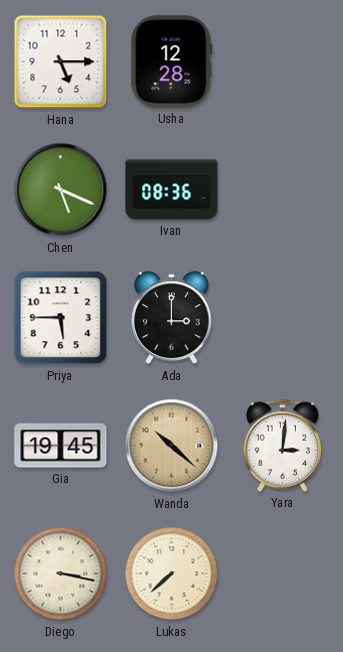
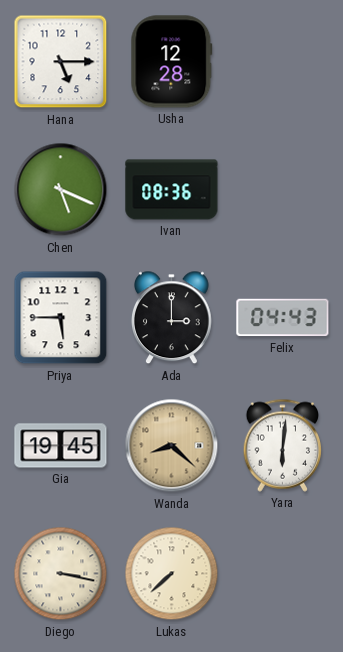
Felix: none -> 04:43
Wanda: 10:22 -> 8:22
Yara: 3:01 -> 6:01
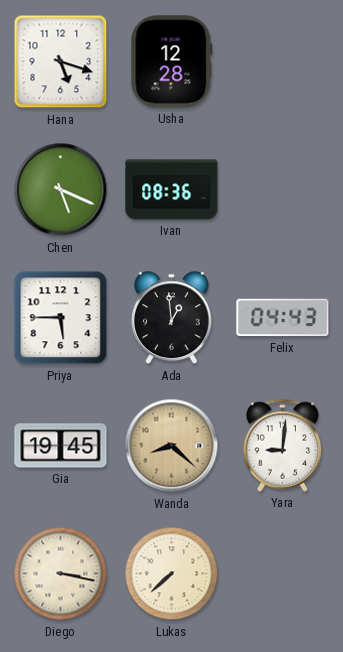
Hana: 5:15 -> 5:18
Ada: 3:00 -> 12:59
Yara: 6:01 -> 9:01
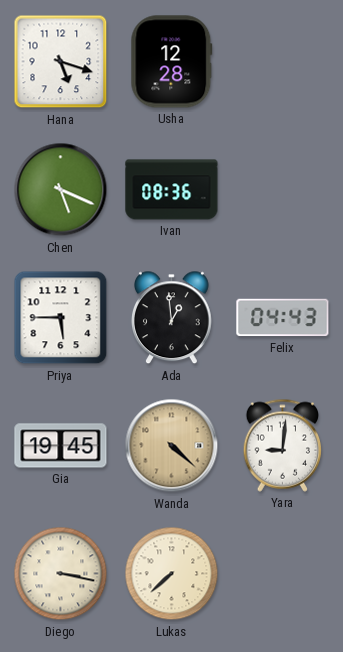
Wanda: 8:22 -> 4:22
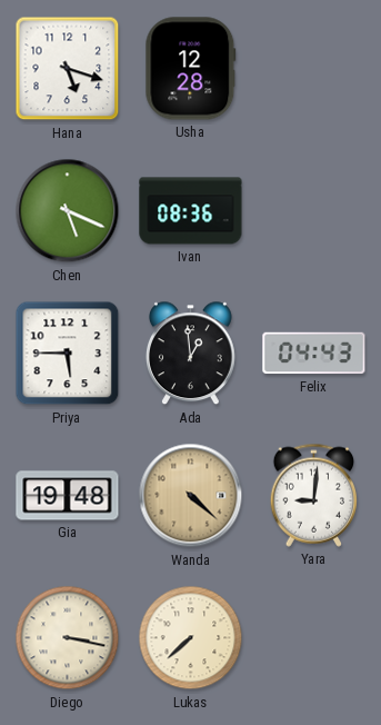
Gia: 19:45 -> 19:48
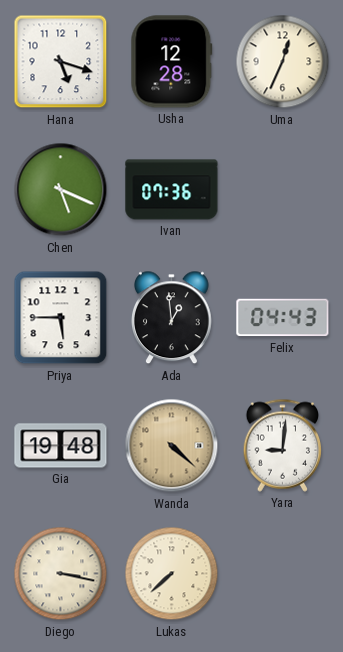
Uma: none -> 12:34
Ivan: 08:36 -> 07:36
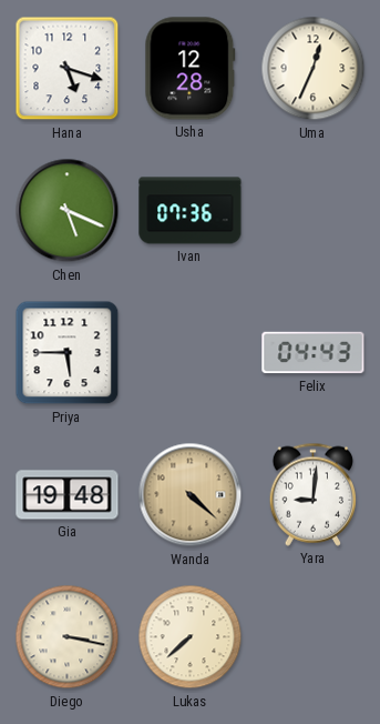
Ada: 12:59 -> none
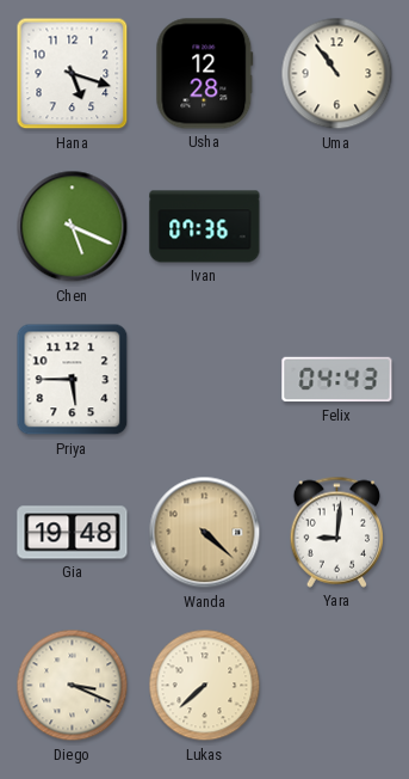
Uma: 12:34 -> 10:54
Diego: 3:17 -> 3:19
